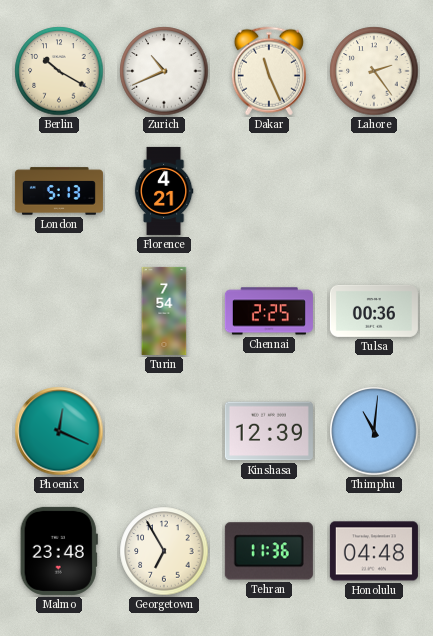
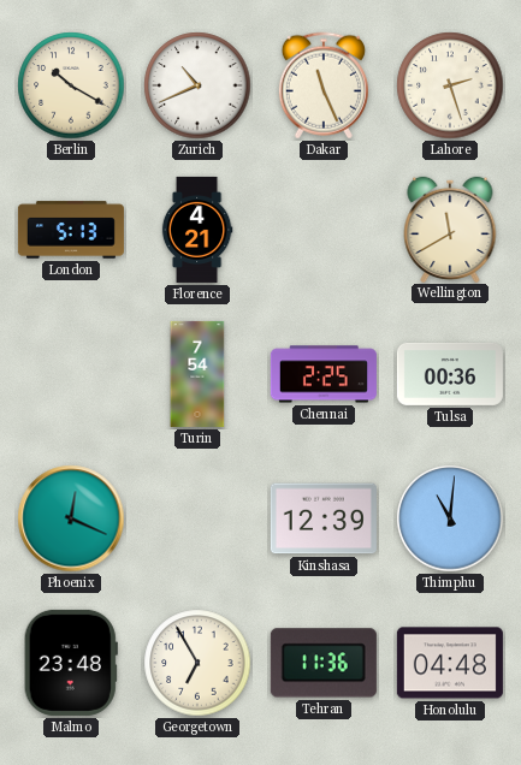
Lahore: 2:24 -> 2:27
Wellington: none -> 11:40
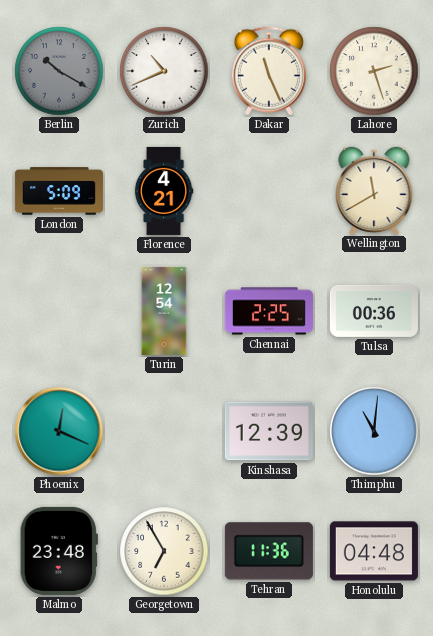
Berlin dial: cream -> grey
London: 5:13 -> 5:09
Turin: 7:54 -> 12:54
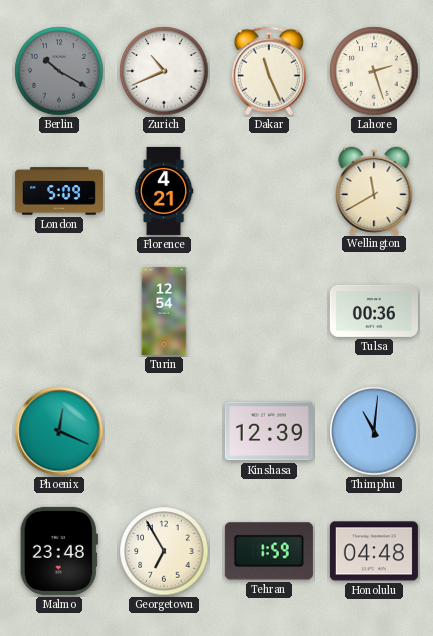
Chennai: 2:25 -> none
Tehran: 11:36 -> 1:59
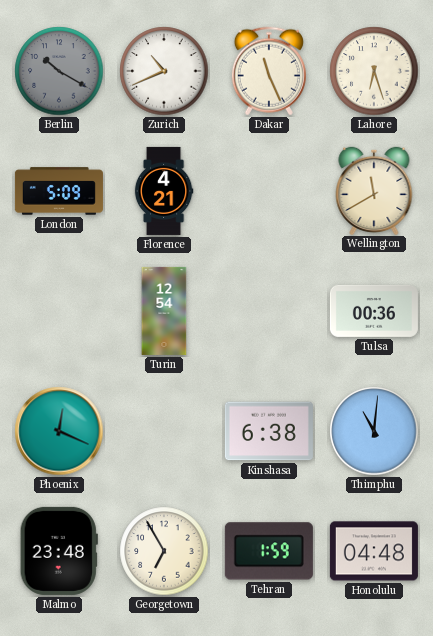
Lahore: 2:27 -> 6:27
Kinshasa: 12:39 -> 6:38
